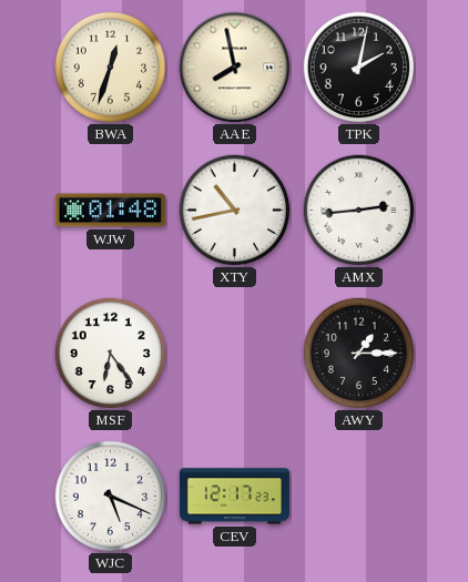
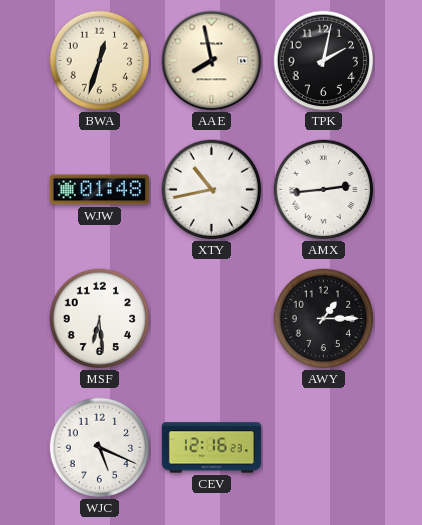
MSF: 6:24 -> 6:29
CEV: 12:17 -> 12:16
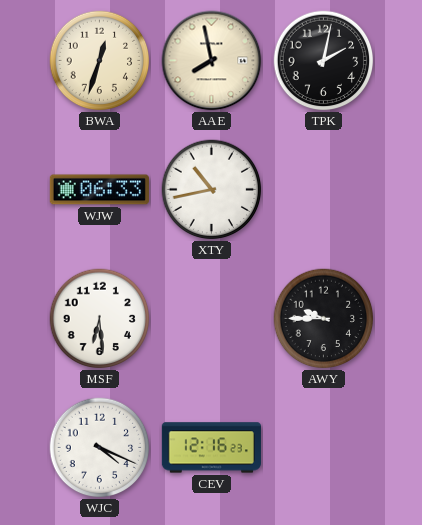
WJW: 01:48 -> 06:33
AMX: 2:44 -> none
AWY: 1:15 -> 9:45
WJC: 5:19 -> 4:19
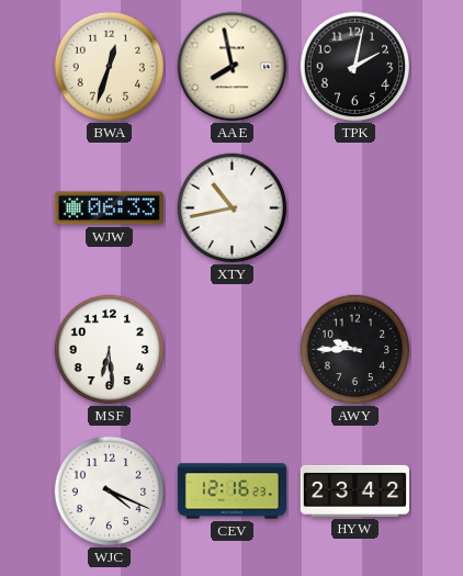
HYW: none -> 23:42
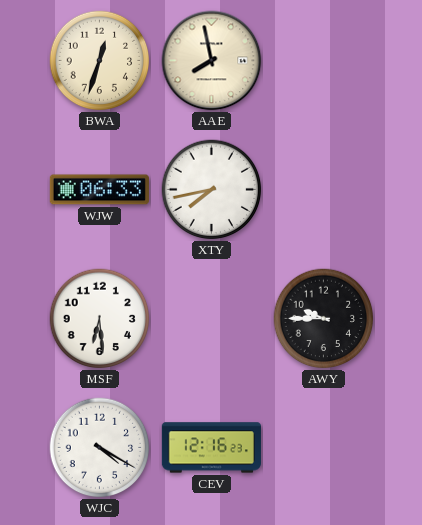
TPK: 2:02 -> none
XTY: 10:43 -> 7:43
WJC: 4:19 -> 4:20
HYW: 23:42 -> none
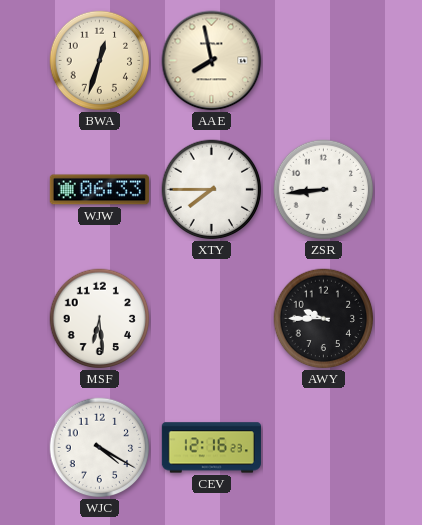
XTY: 7:43 -> 7:45
ZSR: none -> 8:44
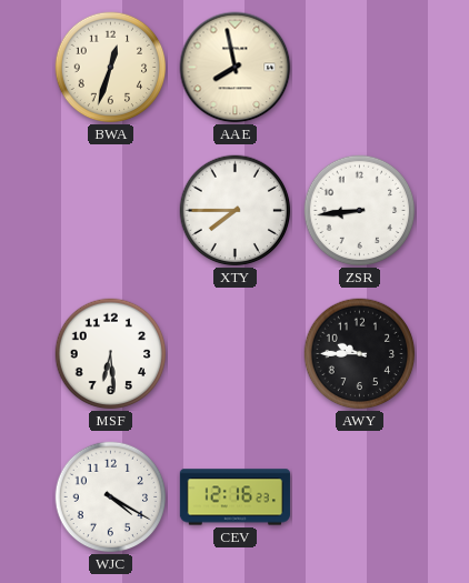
WJW: 06:33 -> none
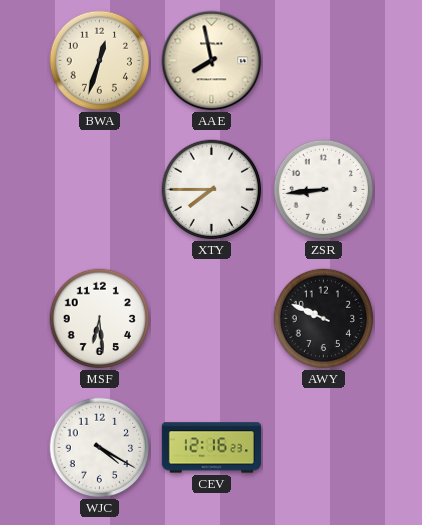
AWY: 9:45 -> 9:49
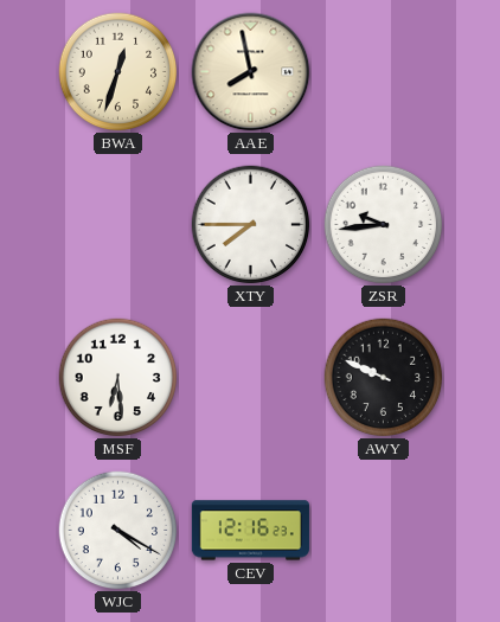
ZSR: 8:44 -> 9:44
